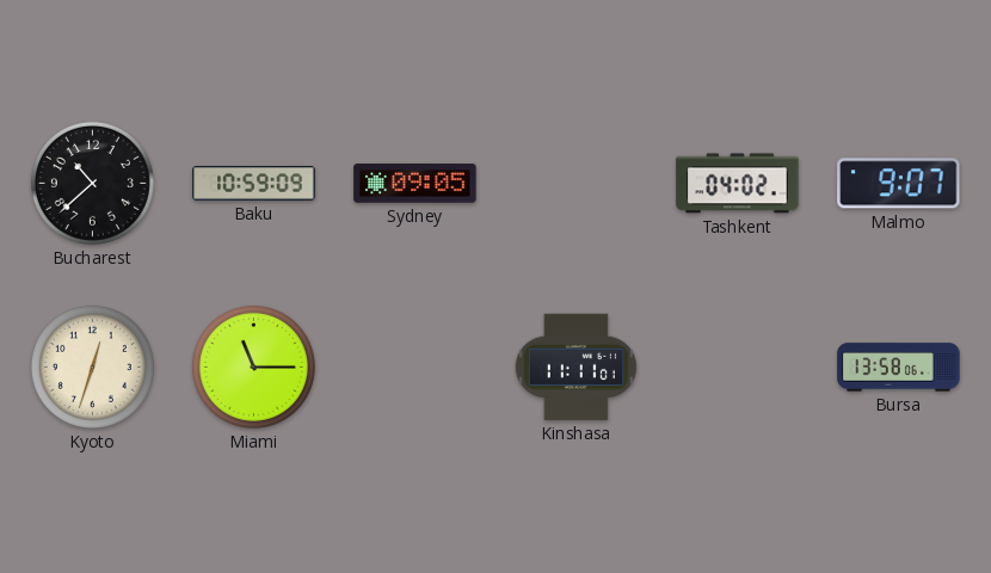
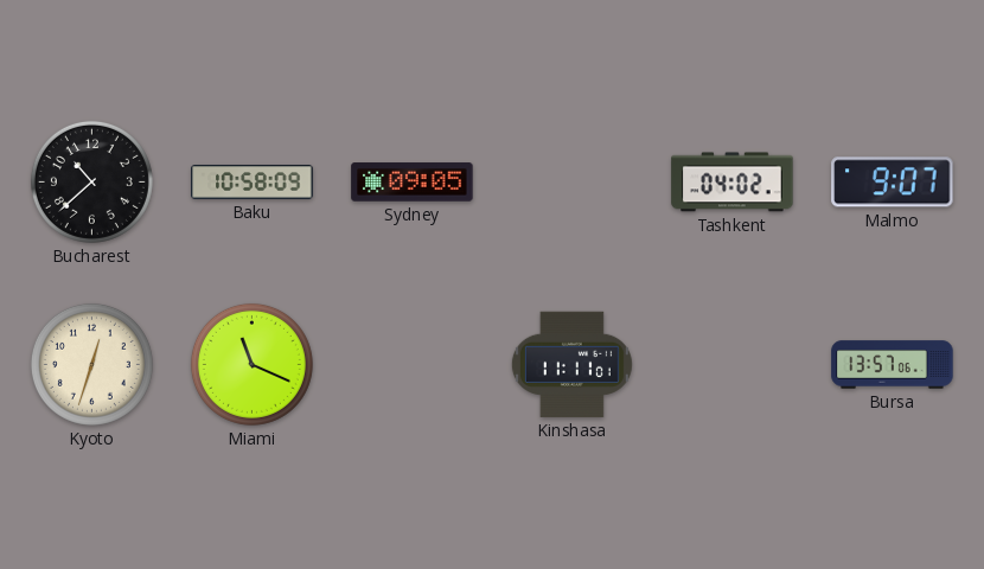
Baku: 10:59 -> 10:58
Miami: 11:15 -> 11:19
Bursa: 13:58 -> 13:57
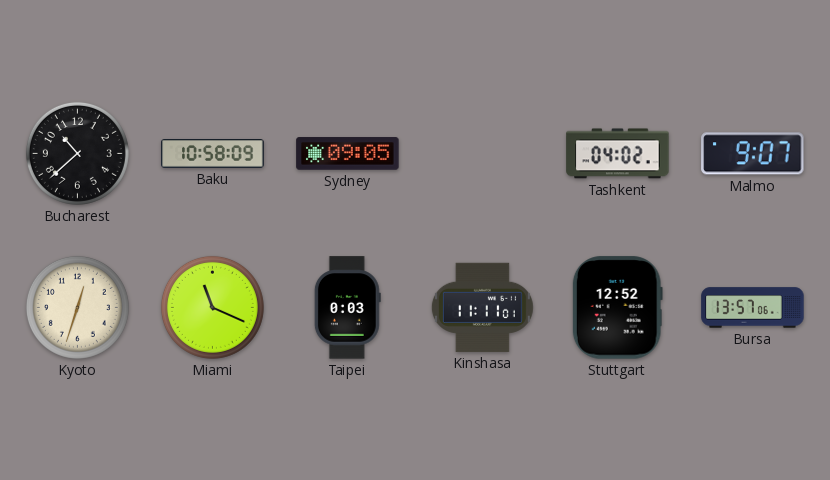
Taipei: none -> 0:03
Stuttgart: none -> 12:52
